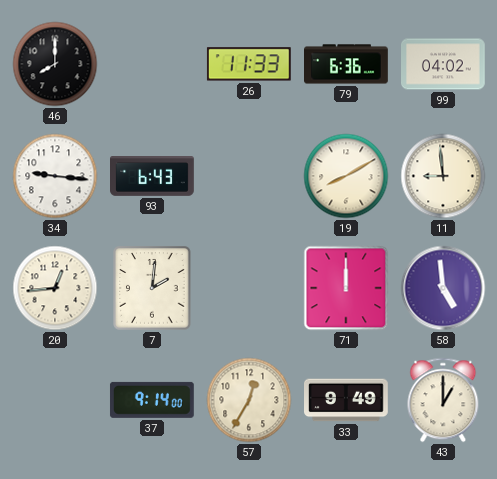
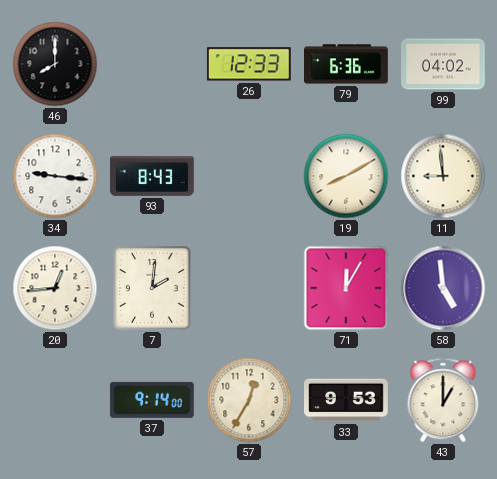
26: 11:33 -> 12:33
93: 6:43 -> 8:43
71: 12:00 -> 12:05
33: 9:49 -> 9:53
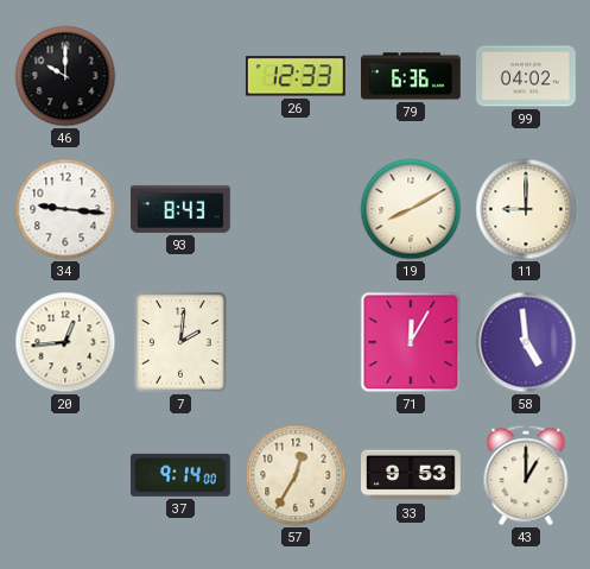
46: 8:00 -> 10:00
11: 8:59 -> 9:00
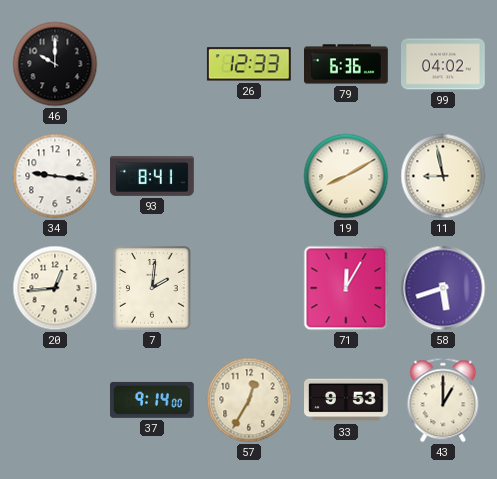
93: 8:43 -> 8:41
11: 9:00 -> 8:58
58: 4:59 -> 5:42
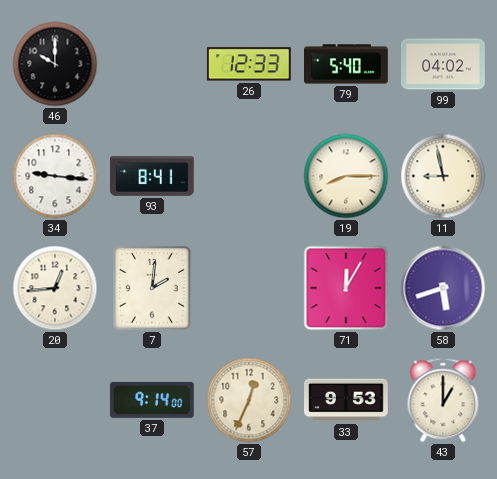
79: 6:36 -> 5:40
19: 8:10 -> 8:15
57: 12:35 -> 12:34
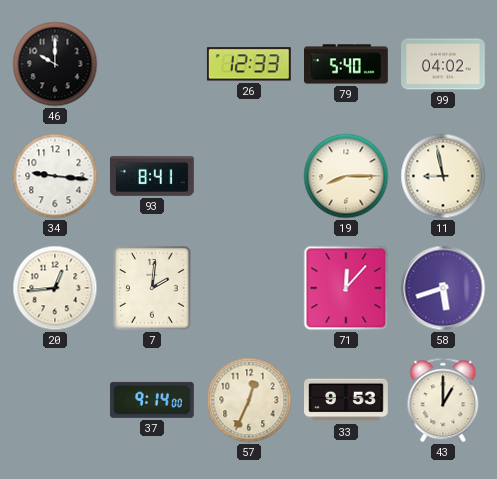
71: 12:05 -> 12:07
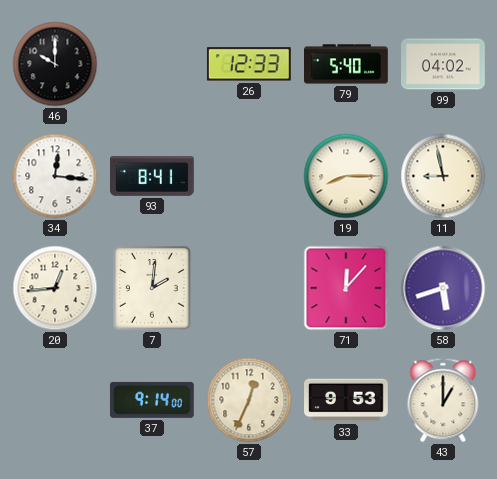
34: 9:16 -> 12:16
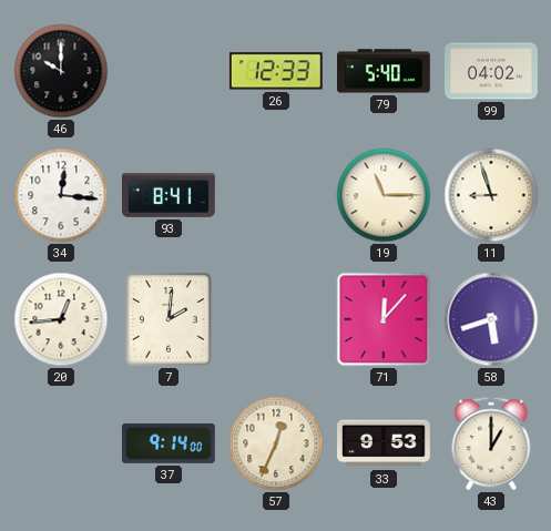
19: 8:15 -> 11:15
11: 8:58 -> 8:57
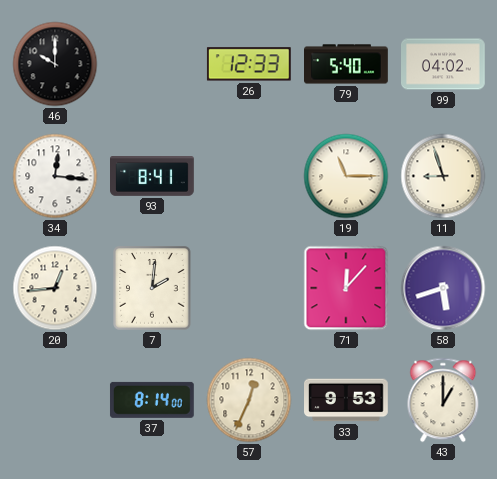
37: 9:14 -> 8:14
